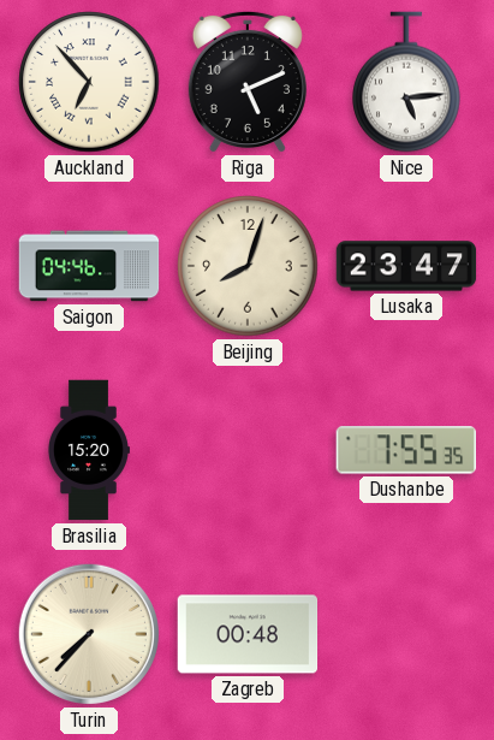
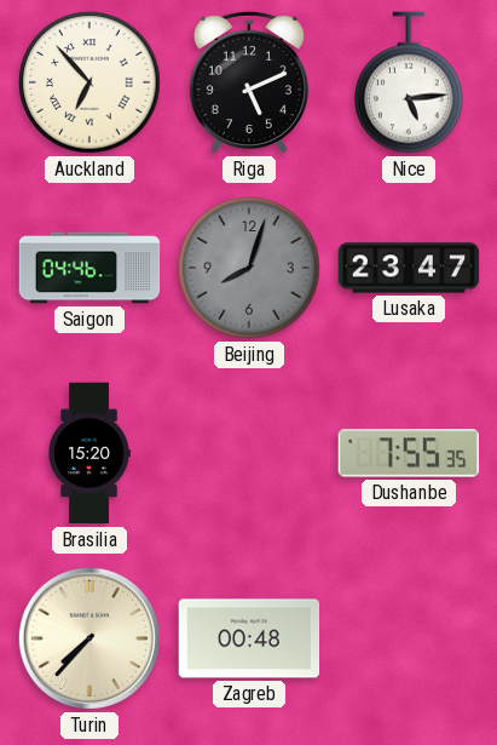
Beijing dial: cream -> grey
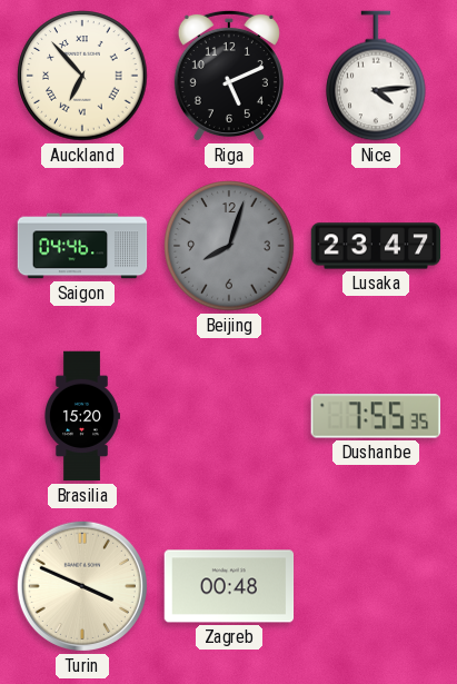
Nice: 5:14 -> 4:14
Turin: 7:37 -> 3:49
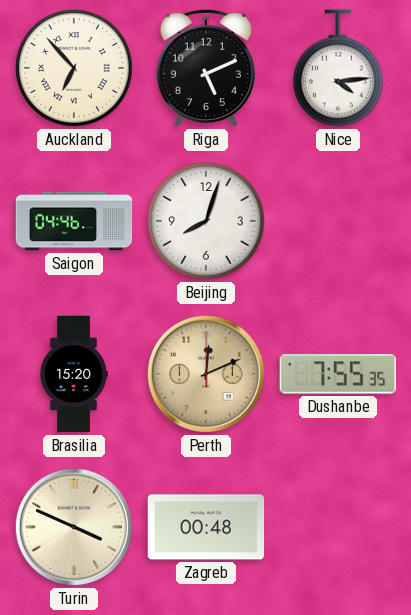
Beijing dial: grey -> white
Lusaka: 23:47 -> none
Perth: none -> 12:11
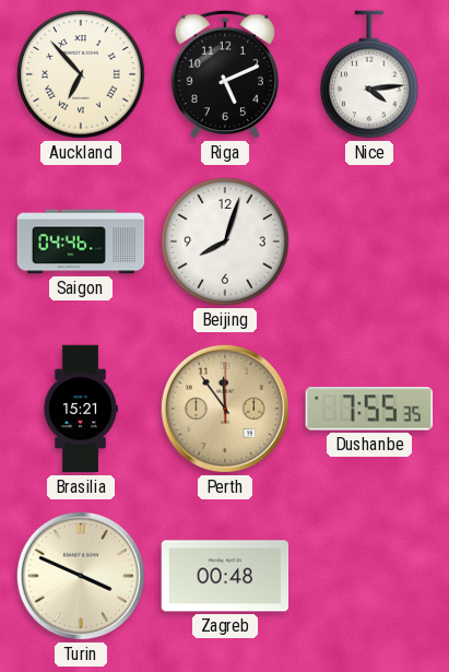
Brasilia: 15:20 -> 15:21
Perth: 12:11 -> 11:54
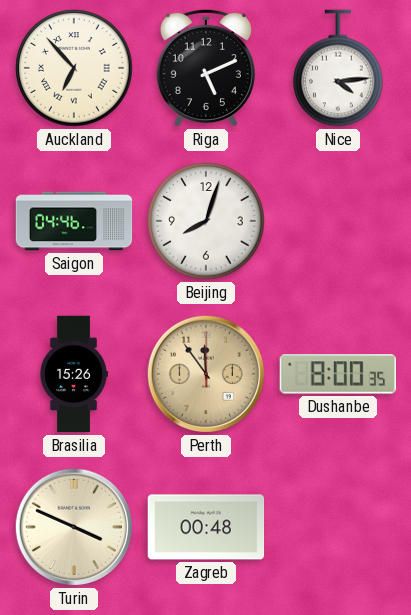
Brasilia: 15:21 -> 15:26
Dushanbe: 7:55 -> 8:00
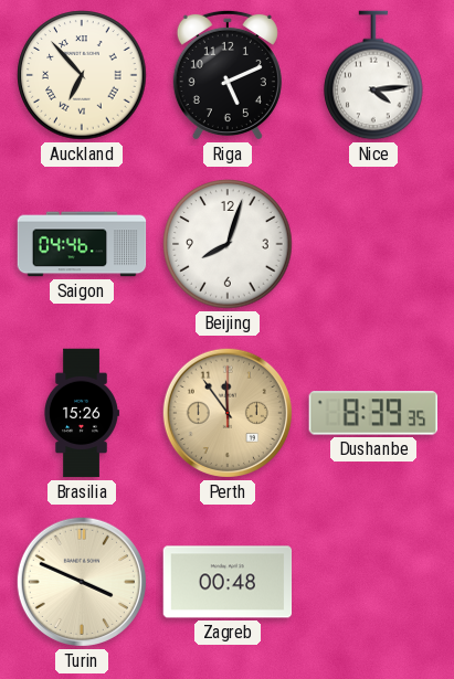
Dushanbe: 8:00 -> 8:39
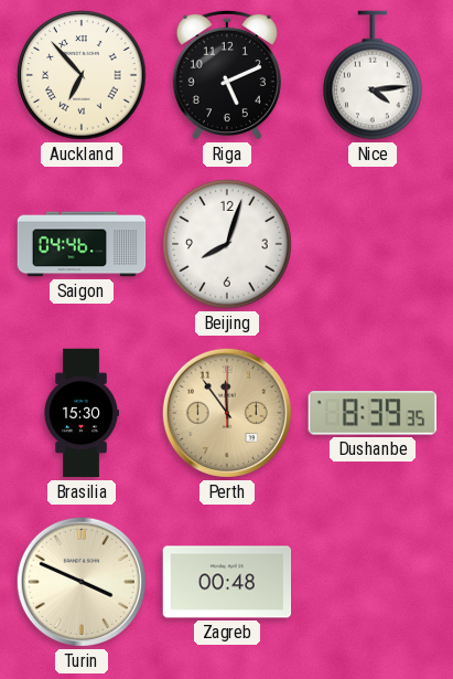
Brasilia: 15:26 -> 15:30
